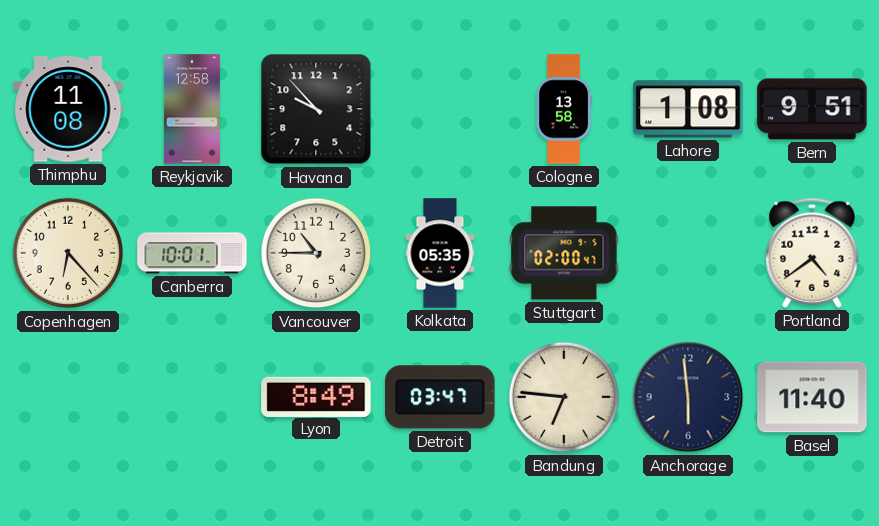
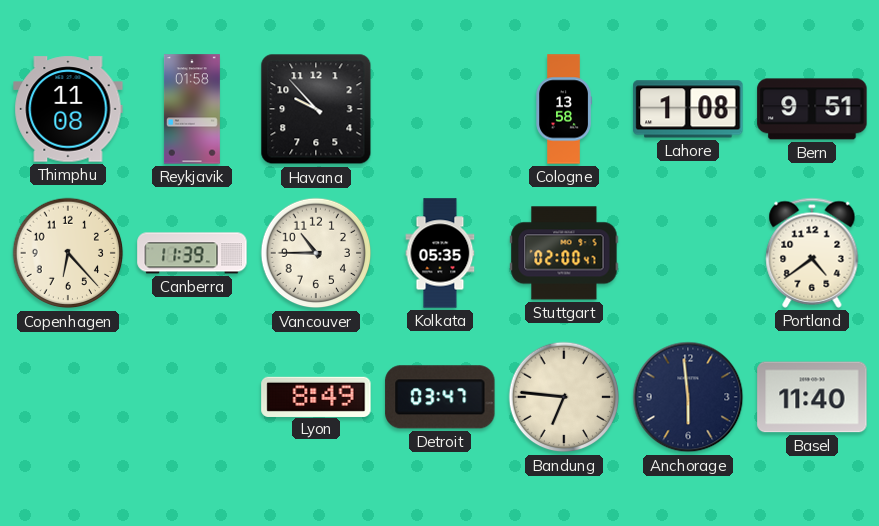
Reykjavik: 12:58 -> 01:58
Canberra: 10:01 -> 11:39
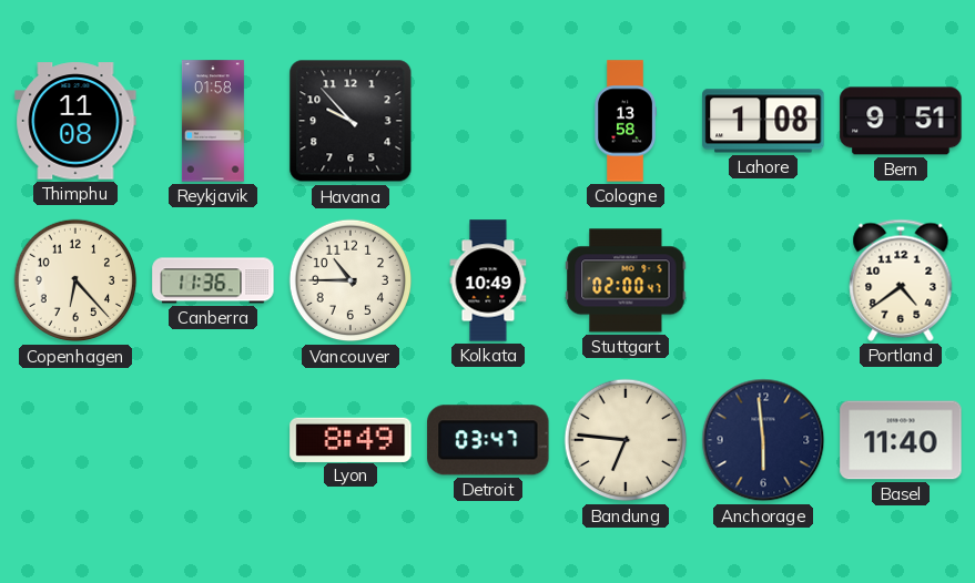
Canberra: 11:39 -> 11:36
Kolkata: 05:35 -> 10:49
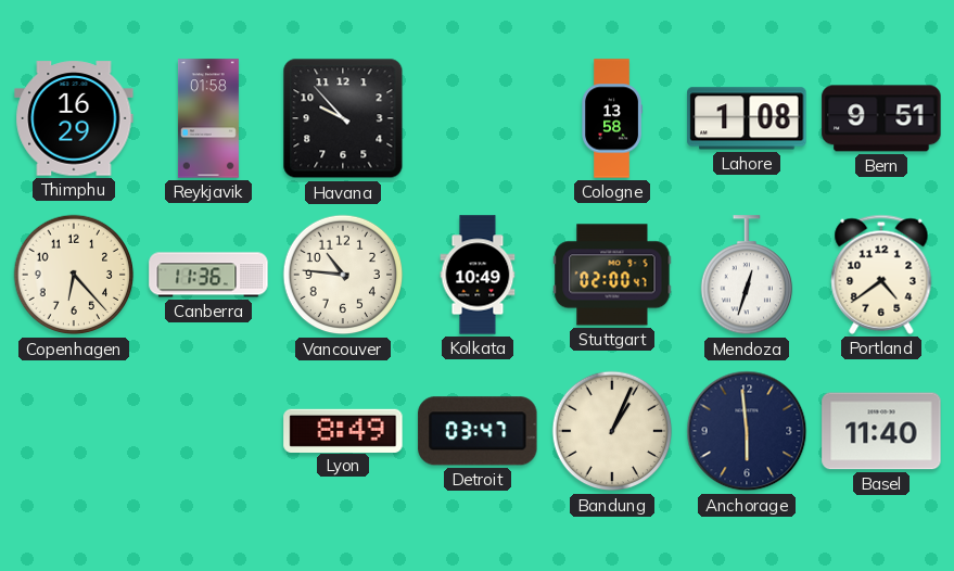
Thimphu: 11:08 -> 16:29
Vancouver: 10:45 -> 10:46
Mendoza: none -> 12:33
Bandung: 6:46 -> 1:04
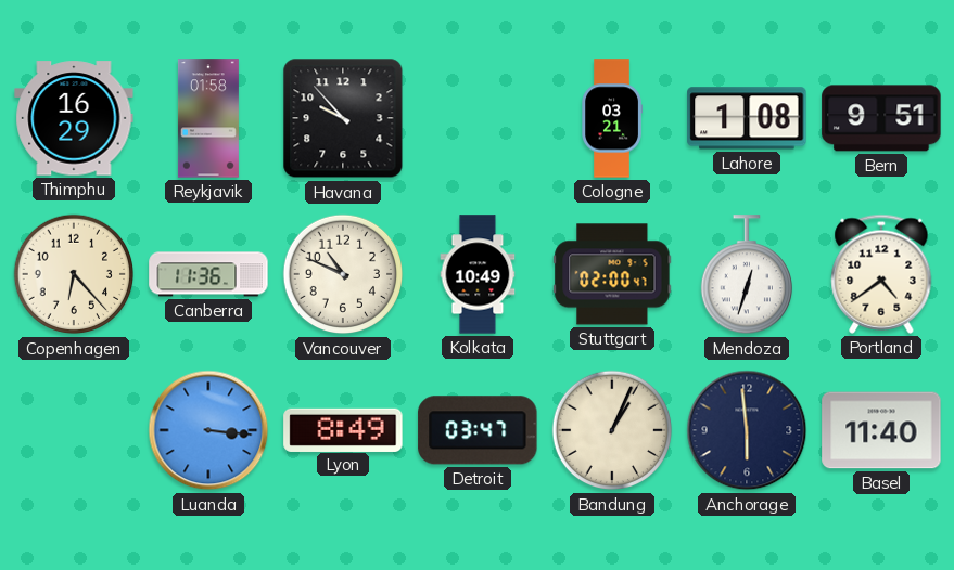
Cologne: 13:58 -> 03:21
Vancouver: 10:46 -> 10:49
Luanda: none -> 3:16
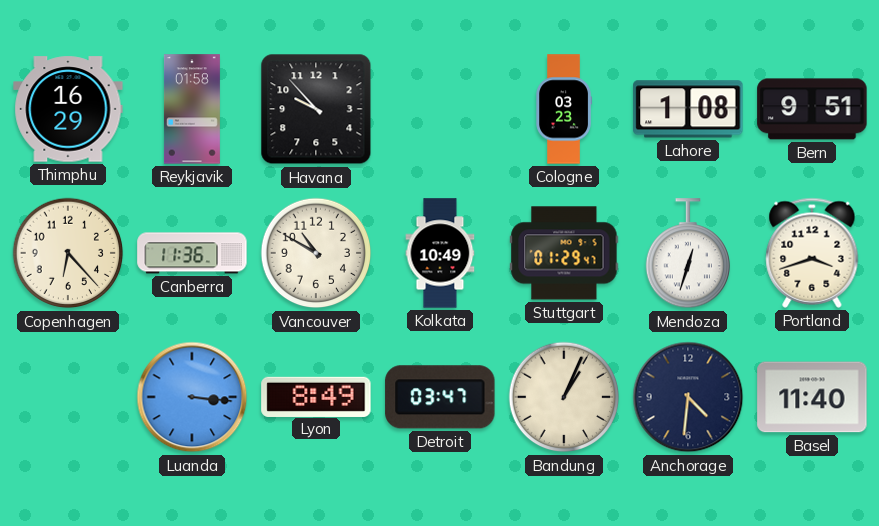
Cologne: 03:21 -> 03:23
Vancouver: 10:49 -> 10:50
Stuttgart: 02:00 -> 01:29
Portland: 4:39 -> 3:42
Anchorage: 5:59 -> 4:31
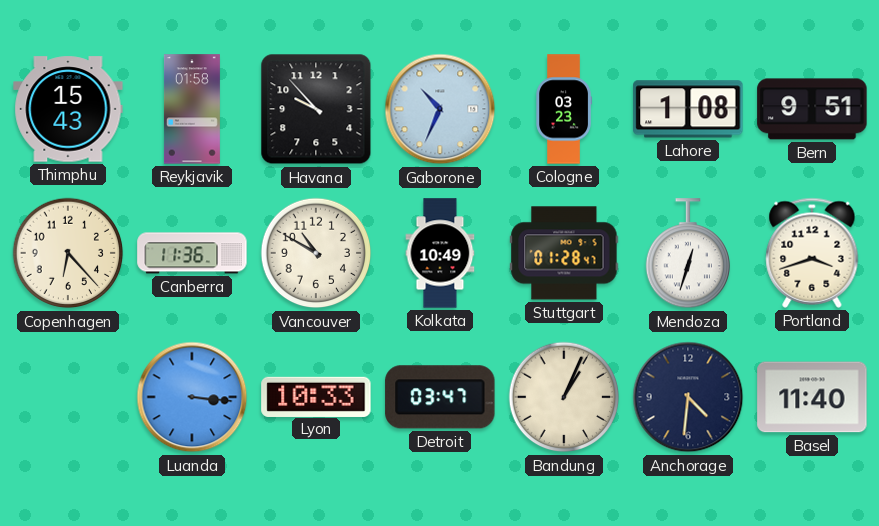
Thimphu: 16:29 -> 15:43
Gaborone: none -> 10:34
Stuttgart: 01:29 -> 01:28
Lyon: 8:49 -> 10:33
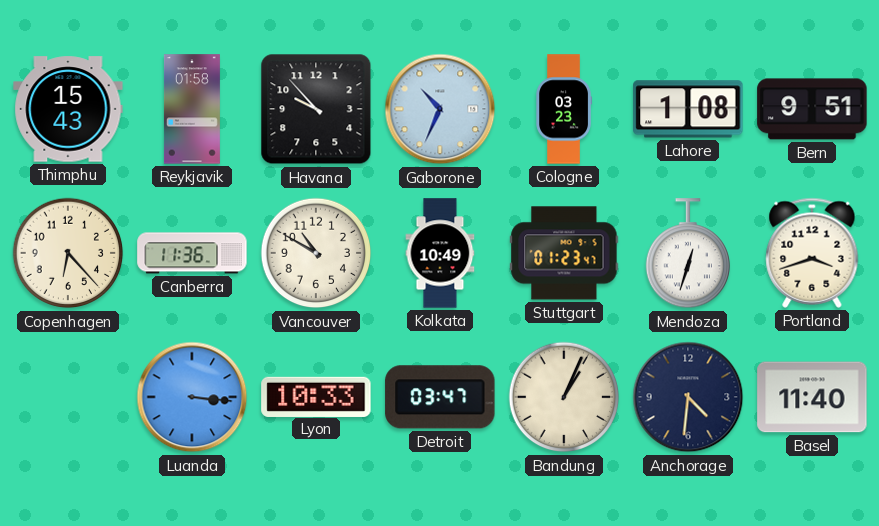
Stuttgart: 01:28 -> 01:23
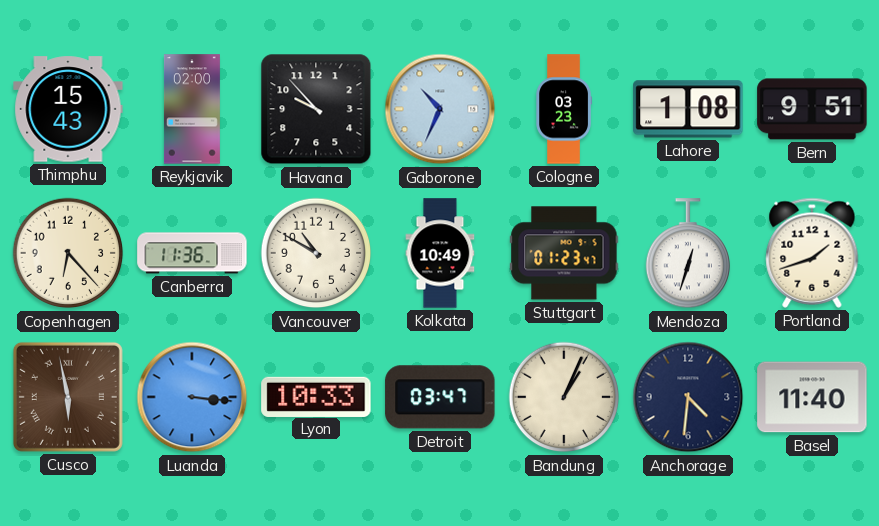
Reykjavik: 01:58 -> 02:00
Portland: 3:42 -> 1:42
Cusco: none -> 5:58
